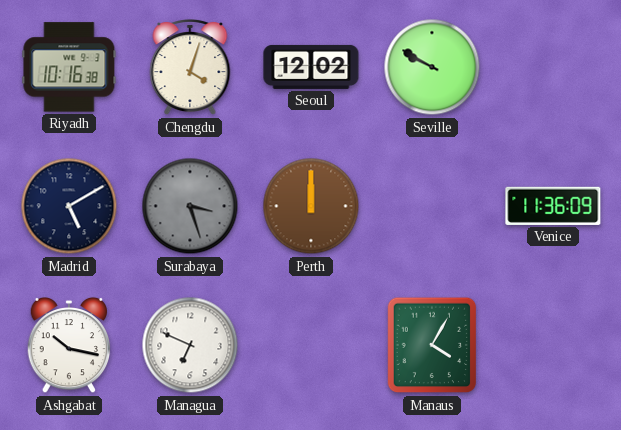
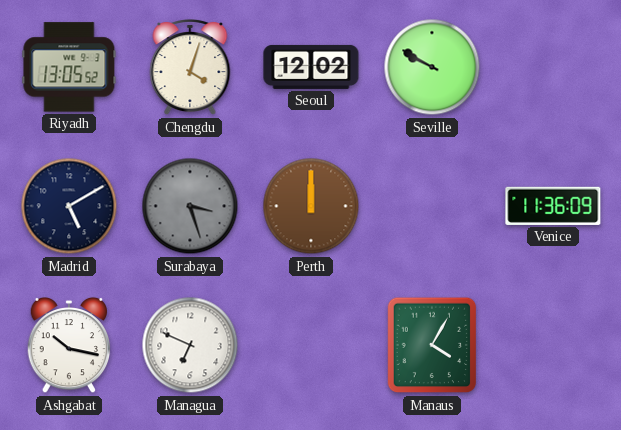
Riyadh: 10:16 -> 13:05
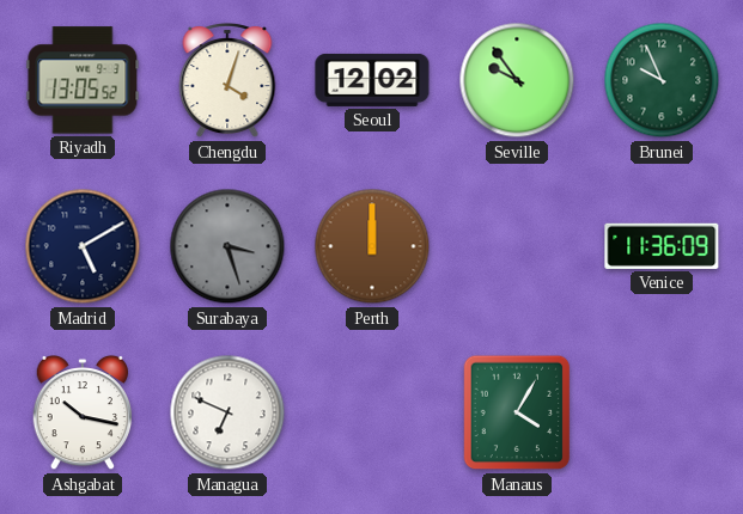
Seville: 9:50 -> 9:54
Brunei: none -> 9:56
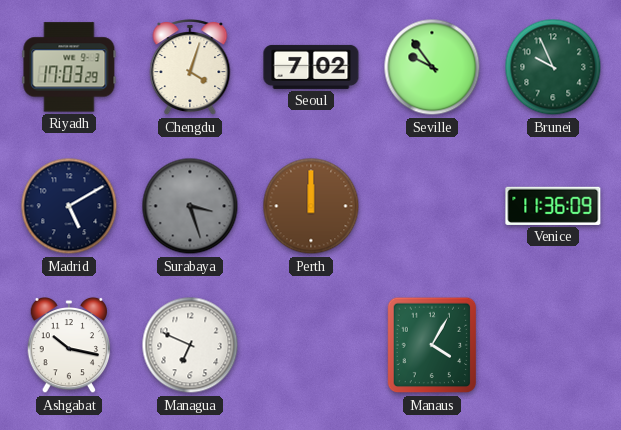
Riyadh: 13:05 -> 17:03
Seoul: 12:02 -> 7:02
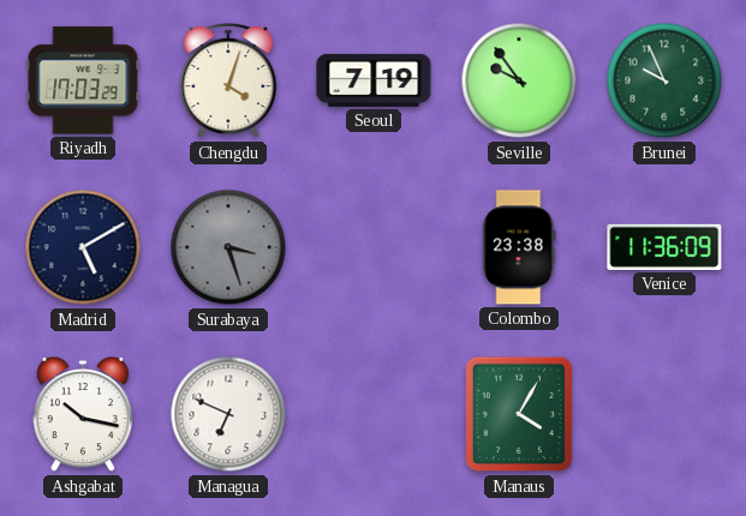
Seoul: 7:02 -> 7:19
Perth: 12:00 -> none
Colombo: none -> 23:38
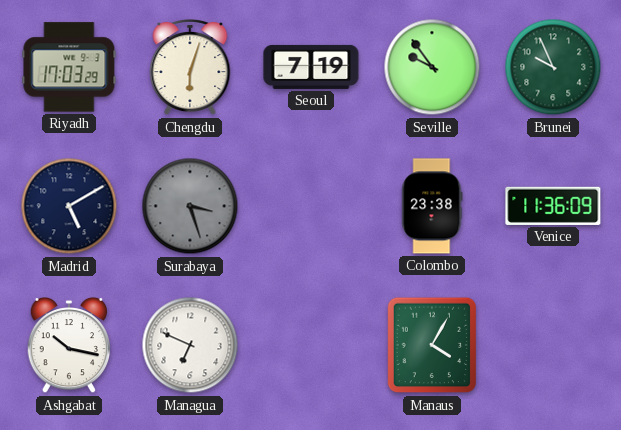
Chengdu: 4:03 -> 6:03
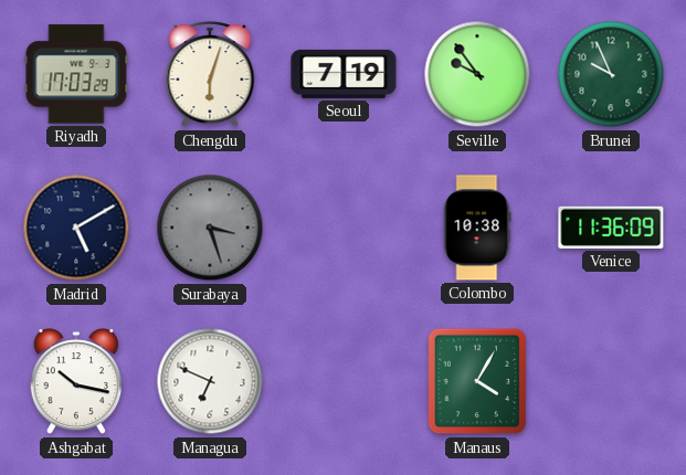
Colombo: 23:38 -> 10:38
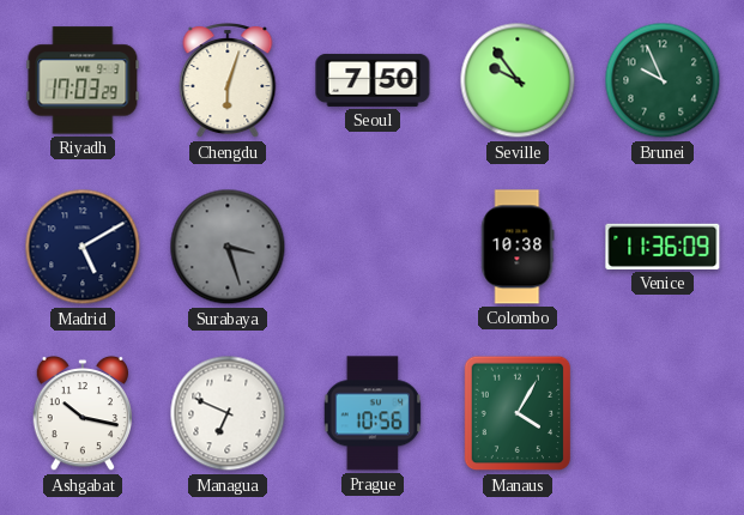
Seoul: 7:19 -> 7:50
Prague: none -> 10:56
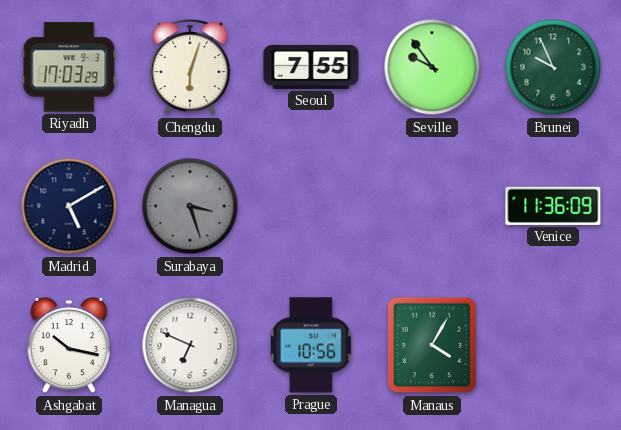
Seoul: 7:50 -> 7:55
Colombo: 10:38 -> none
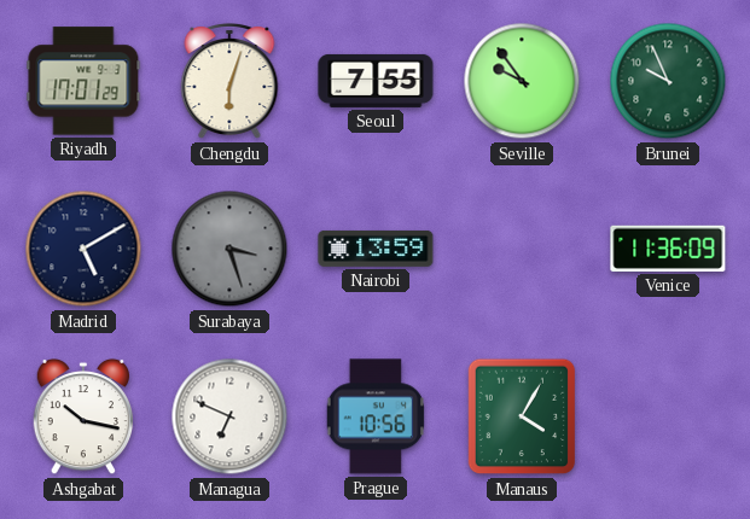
Riyadh: 17:03 -> 17:01
Nairobi: none -> 13:59
